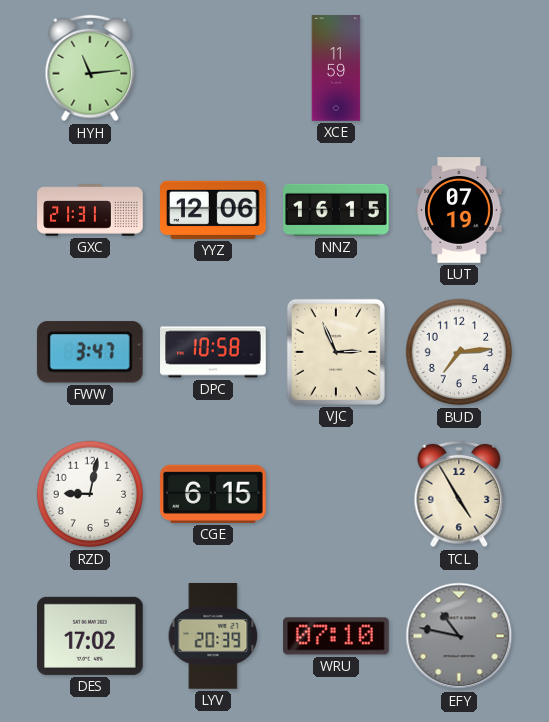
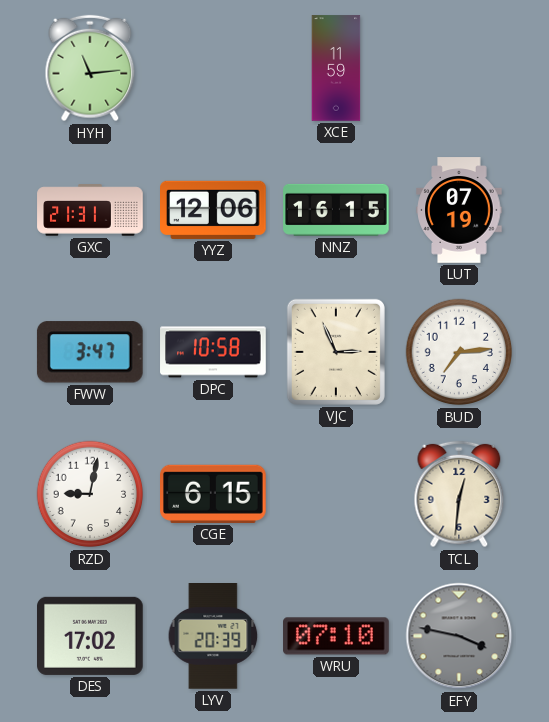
TCL: 4:55 -> 12:31
EFY: 10:47 -> 3:47
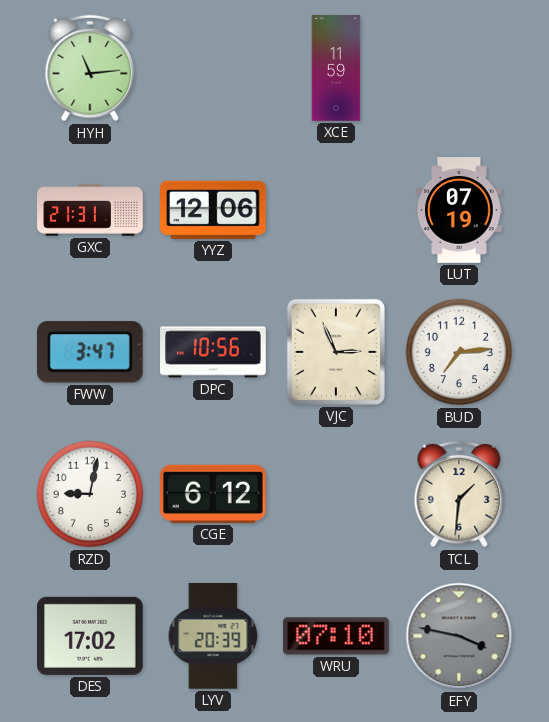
NNZ: 16:15 -> none
DPC: 10:58 -> 10:56
CGE: 6:15 -> 6:12
TCL: 12:31 -> 1:31
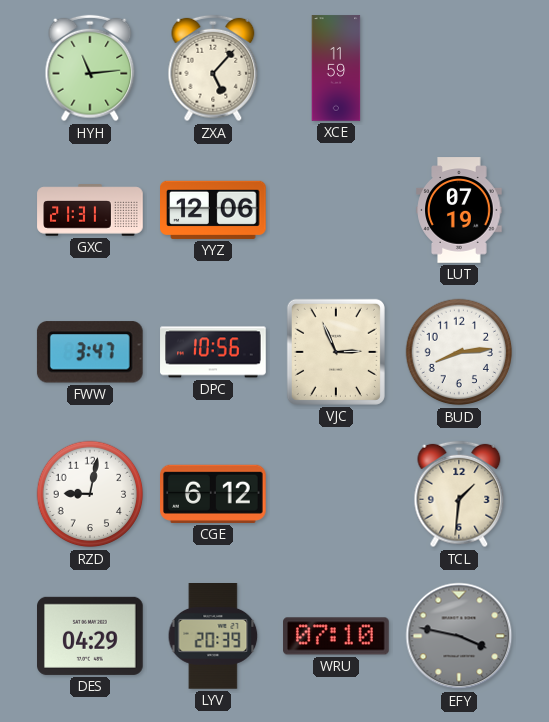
ZXA: none -> 5:07
BUD: 7:14 -> 8:14
DES: 17:02 -> 04:29
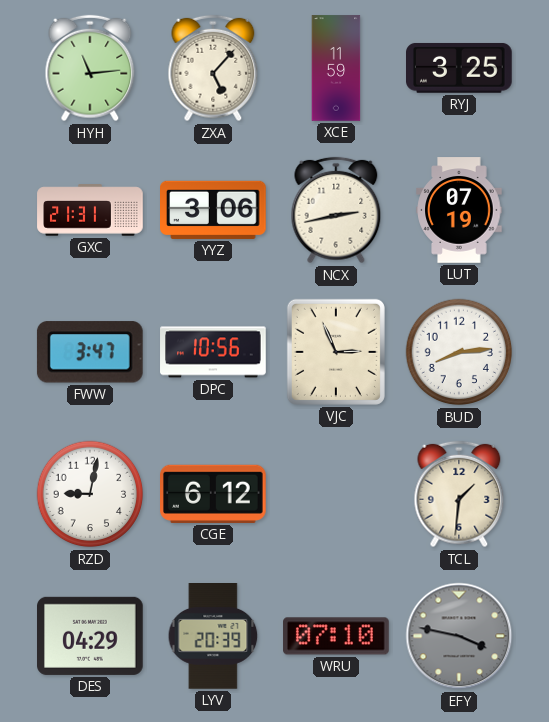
RYJ: none -> 3:25
YYZ: 12:06 -> 3:06
NCX: none -> 2:43
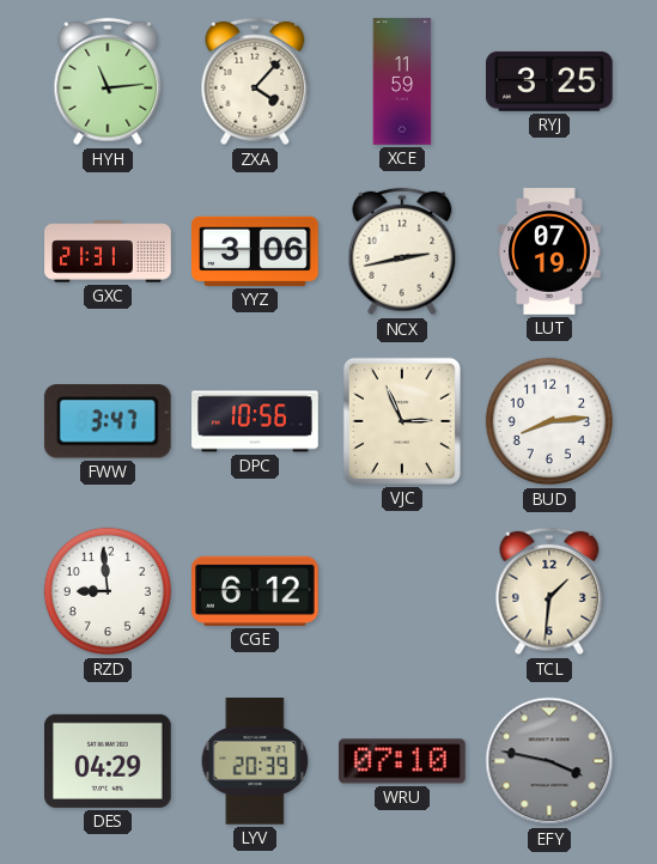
ZXA: 5:07 -> 4:07
RZD: 9:02 -> 8:59
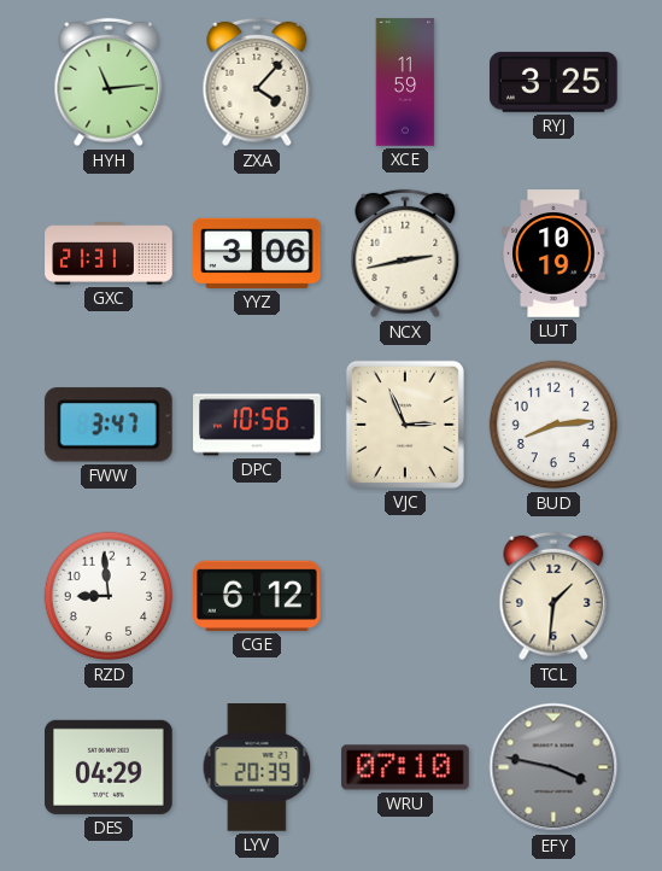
LUT: 07:19 -> 10:19
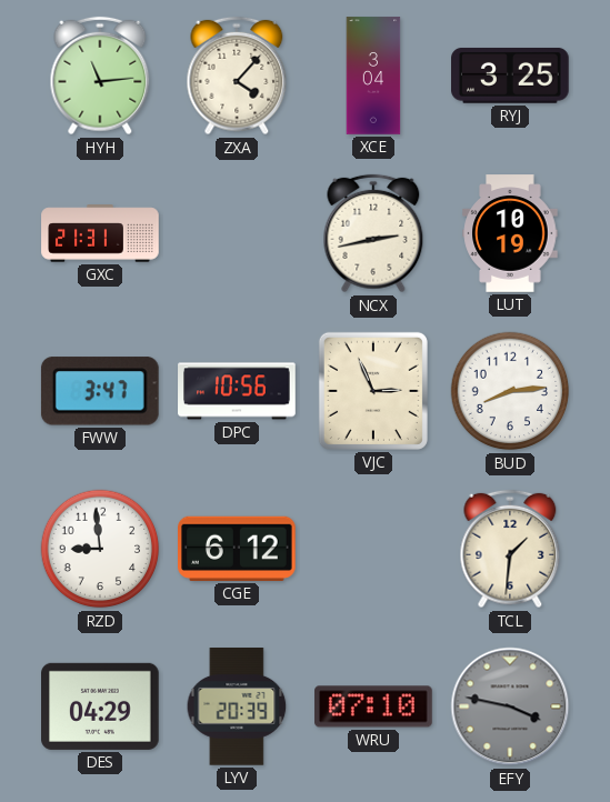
XCE: 11:59 -> 3:04
YYZ: 3:06 -> none
